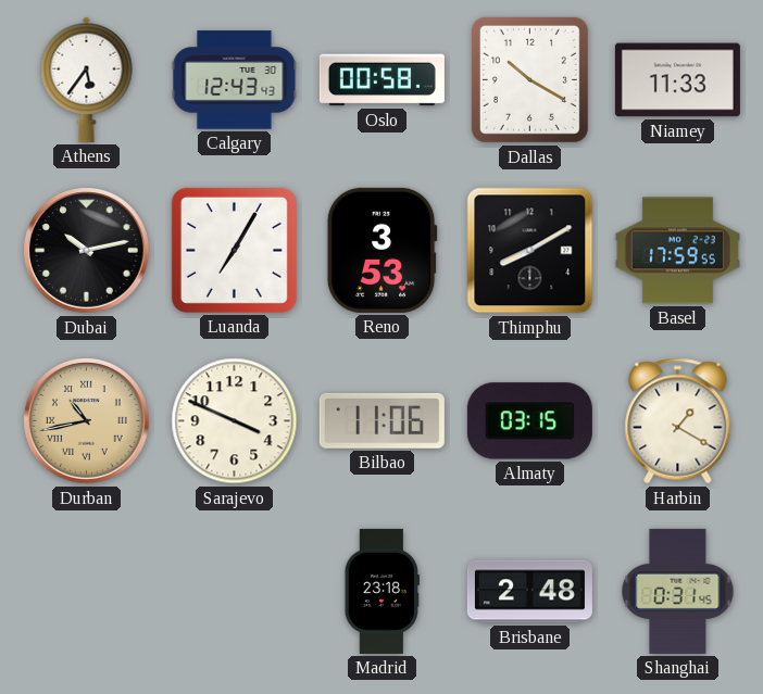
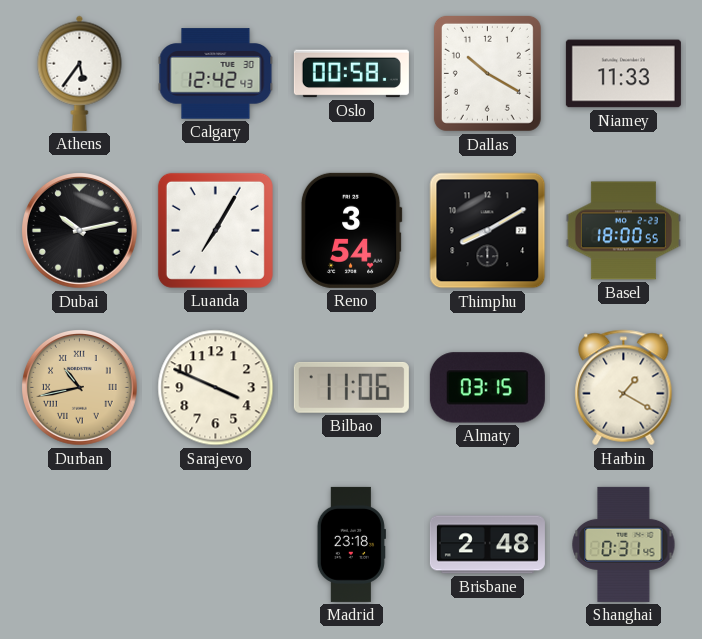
Calgary: 12:43 -> 12:42
Reno: 3:53 -> 3:54
Basel: 17:59 -> 18:00
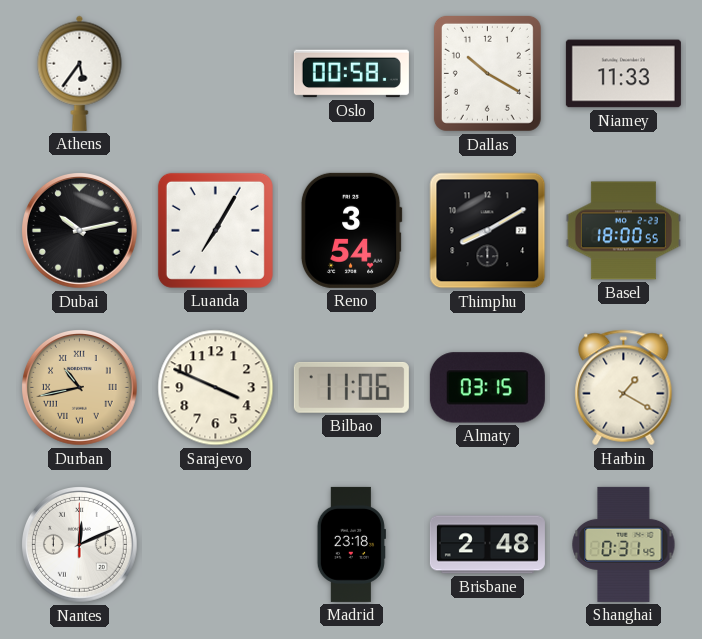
Calgary: 12:42 -> none
Nantes: none -> 12:11
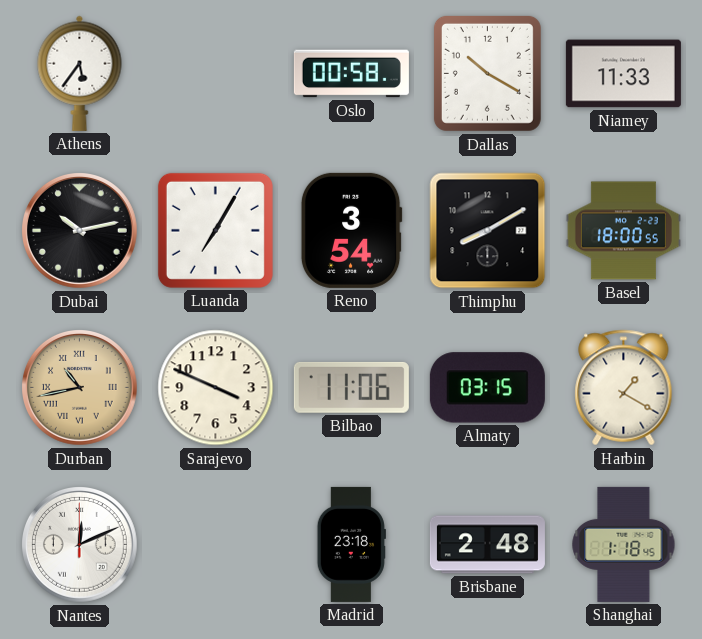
Shanghai: 0:31 -> 1:18
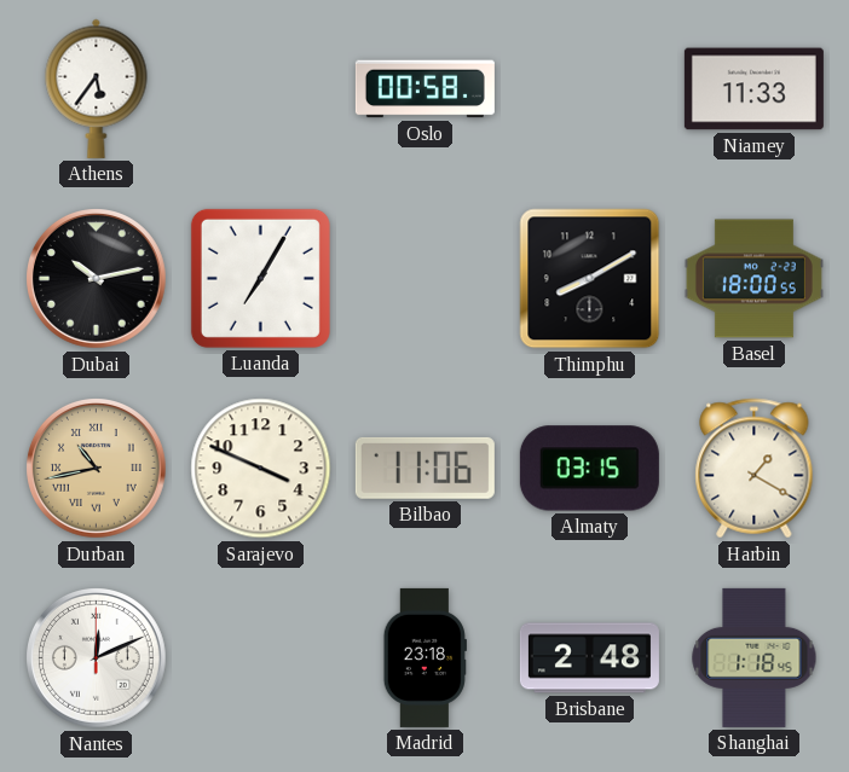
Dallas: 10:20 -> none
Reno: 3:54 -> none
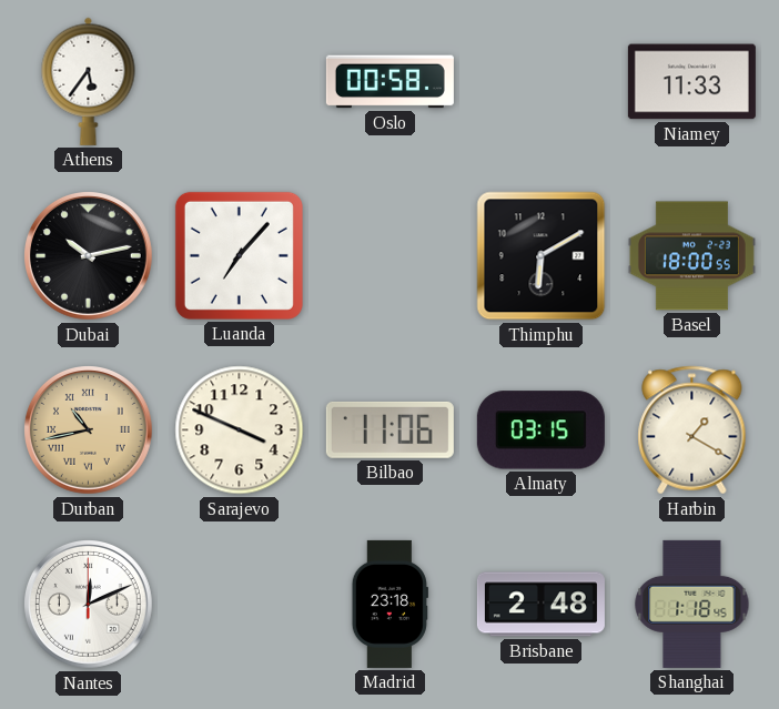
Luanda: 7:05 -> 7:07
Thimphu: 8:10 -> 6:10
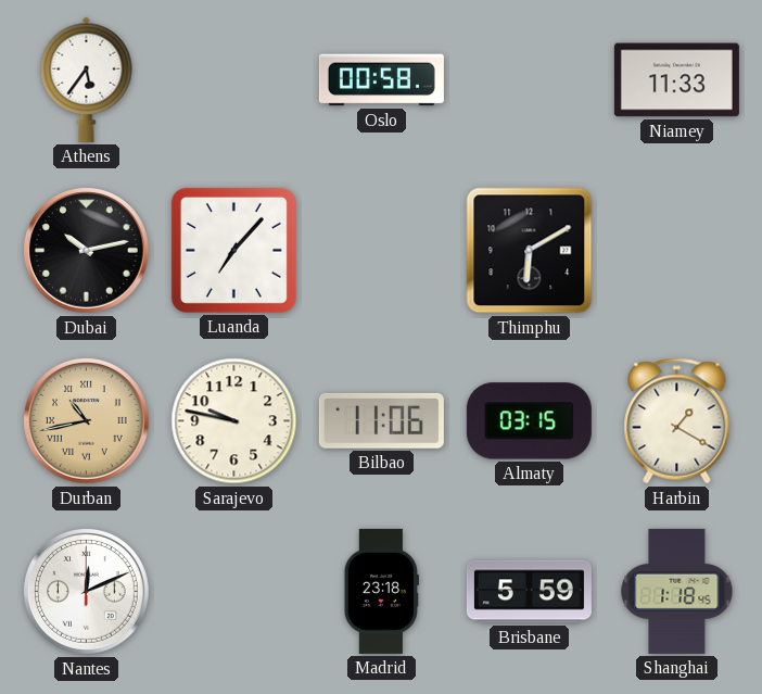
Basel: 18:00 -> none
Sarajevo: 3:49 -> 9:47
Brisbane: 2:48 -> 5:59
